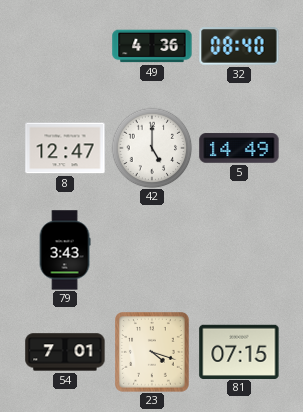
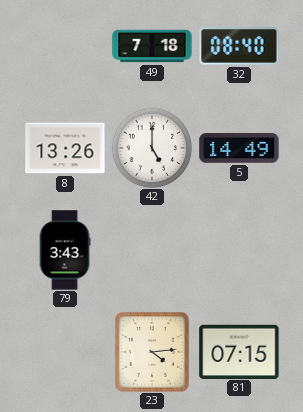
49: 4:36 -> 7:18
8: 12:47 -> 13:26
54: 7:01 -> none
23: 4:18 -> 4:14
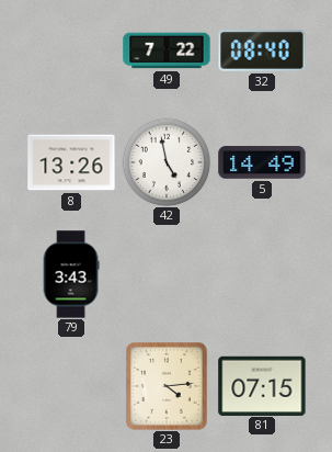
49: 7:18 -> 7:22
42: 5:00 -> 4:58
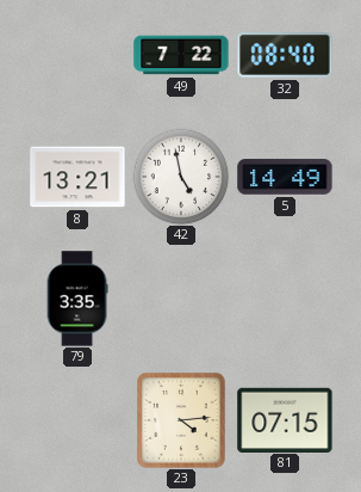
8: 13:26 -> 13:21
79: 3:43 -> 3:35
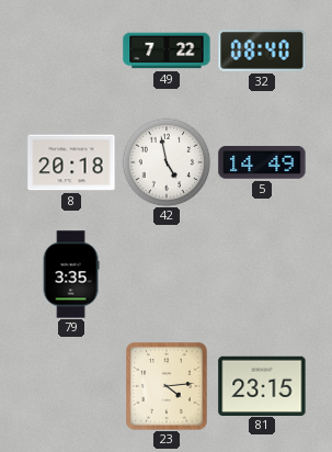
8: 13:21 -> 20:18
81: 07:15 -> 23:15
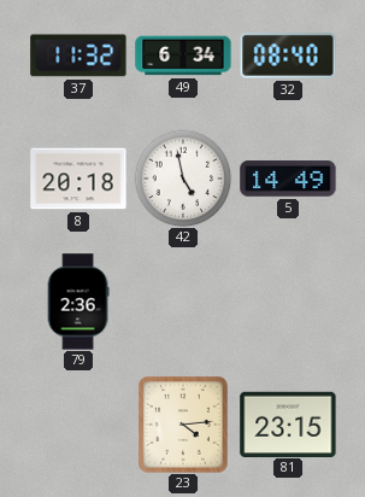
37: none -> 11:32
49: 7:22 -> 6:34
79: 3:35 -> 2:36
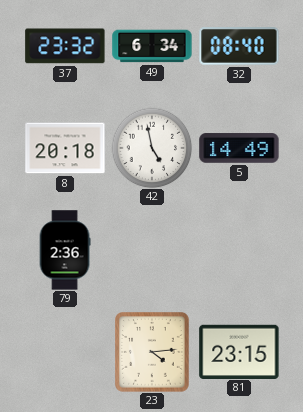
37: 11:32 -> 23:32
